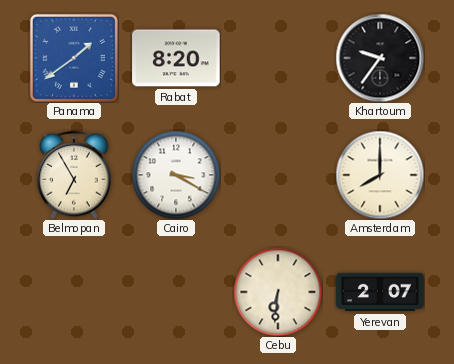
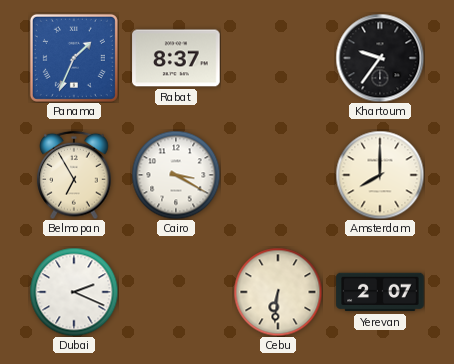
Panama: 1:39 -> 1:34
Rabat: 8:20 -> 8:37
Dubai: none -> 2:19
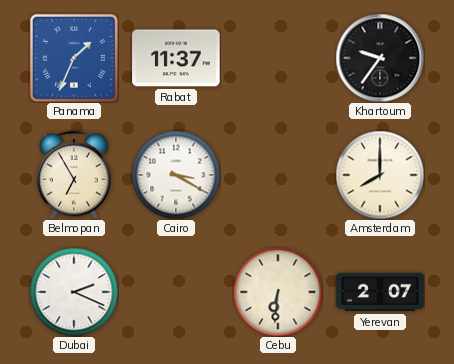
Rabat: 8:37 -> 11:37
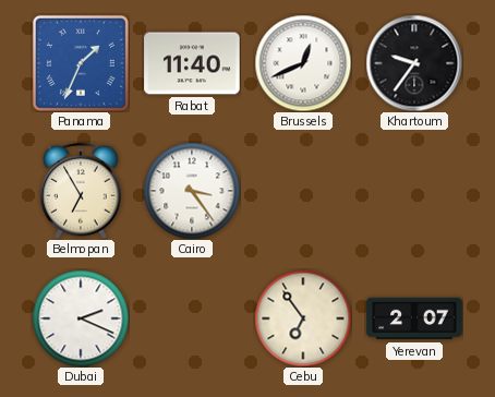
Rabat: 11:37 -> 11:40
Brussels: none -> 12:41
Cairo: 3:20 -> 3:24
Amsterdam: 8:00 -> none
Cebu: 6:31 -> 6:54
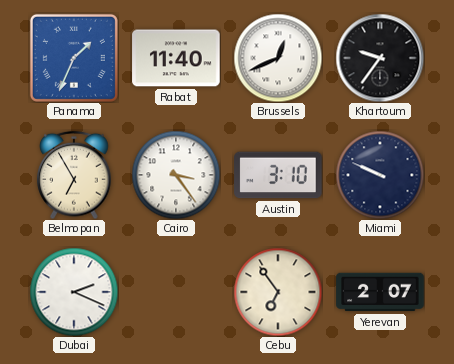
Austin: none -> 3:10
Miami: none -> 9:49
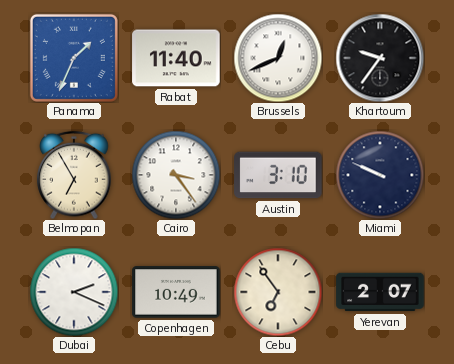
Copenhagen: none -> 10:49
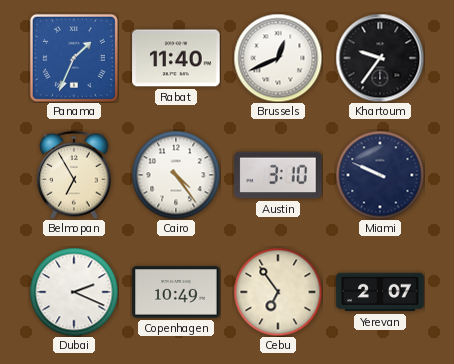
Cairo: 3:24 -> 4:24
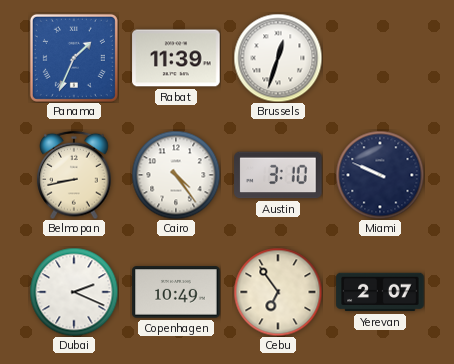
Rabat: 11:40 -> 11:39
Brussels: 12:41 -> 12:33
Khartoum: 9:36 -> none
Belmopan: 6:55 -> 8:43
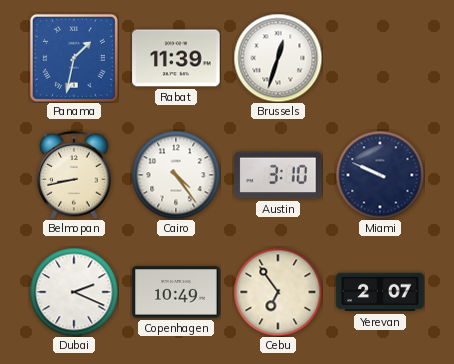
Panama: 1:34 -> 1:32
